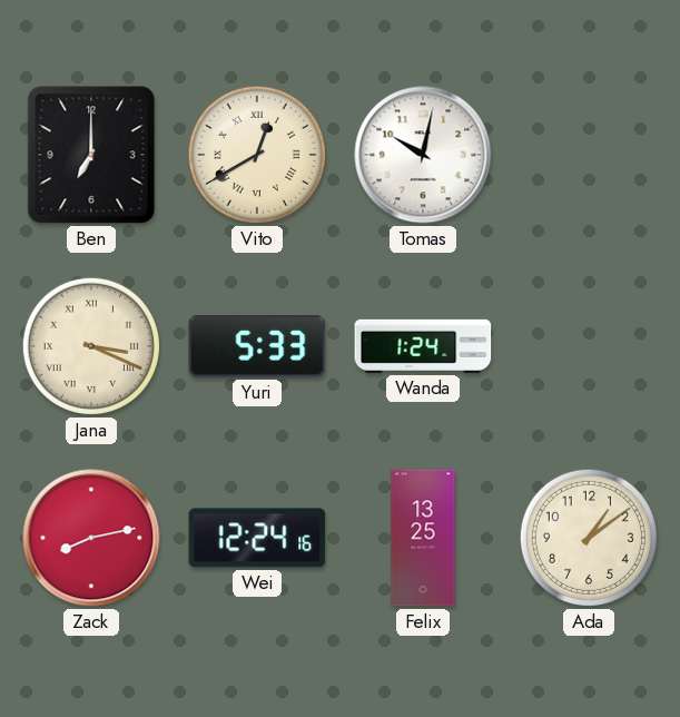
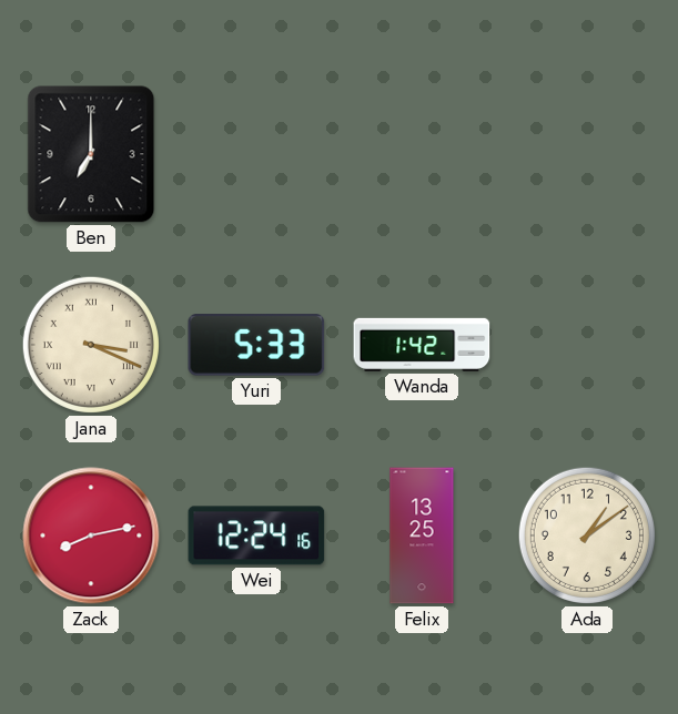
Vito: 12:40 -> none
Tomas: 10:02 -> none
Wanda: 1:24 -> 1:42
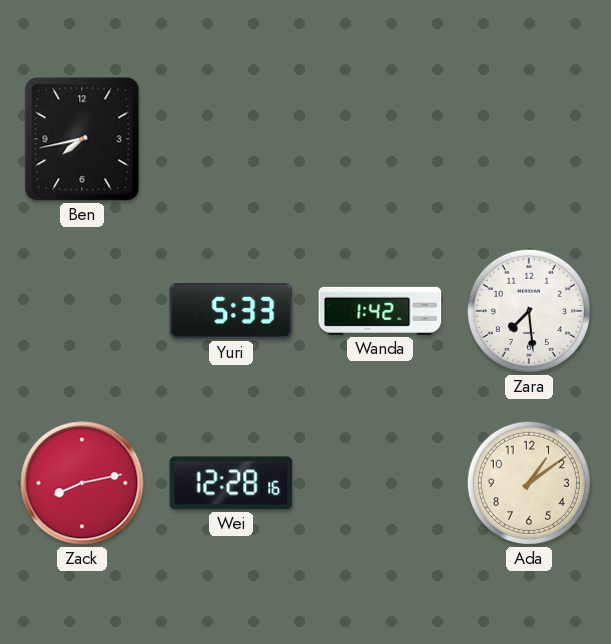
Ben: 7:00 -> 7:43
Jana: 3:19 -> none
Zara: none -> 7:29
Wei: 12:24 -> 12:28
Felix: 13:25 -> none
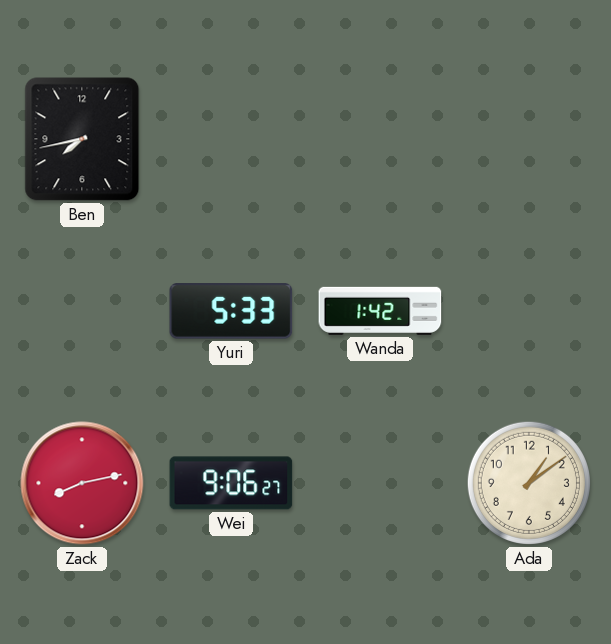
Zara: 7:29 -> none
Wei: 12:28 -> 9:06
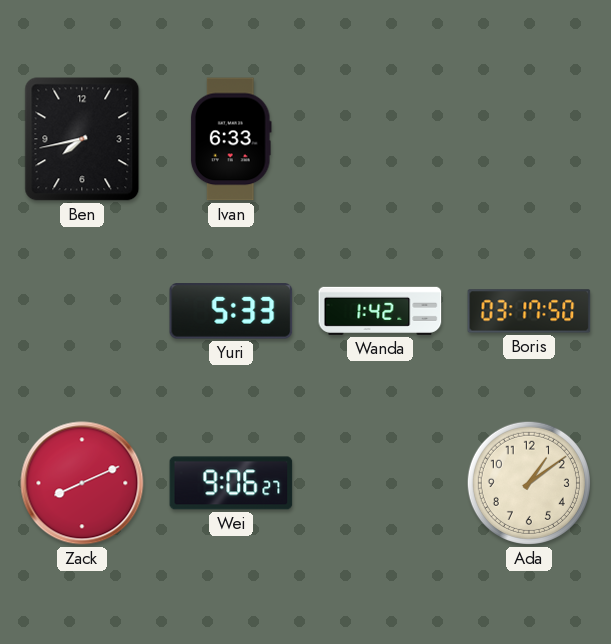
Ivan: none -> 6:33
Boris: none -> 03:17
Zack: 8:13 -> 8:11
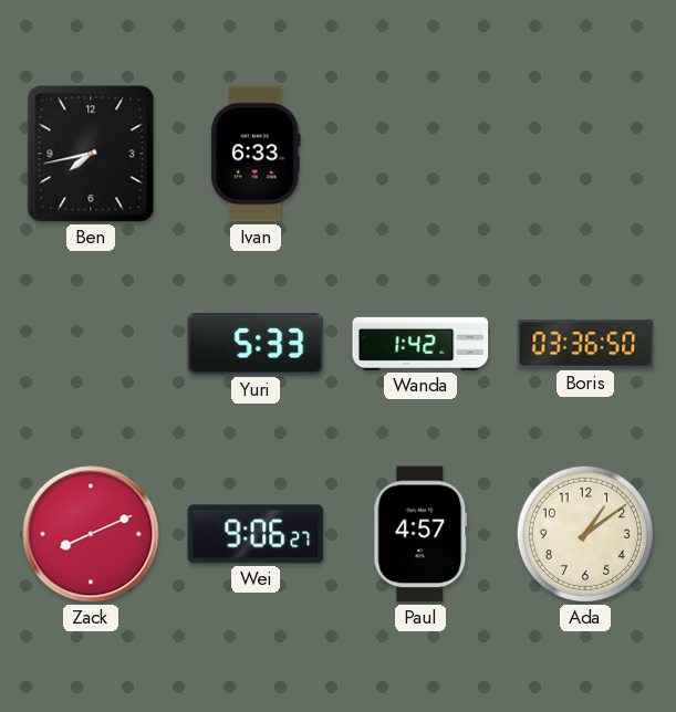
Boris: 03:17 -> 03:36
Paul: none -> 4:57
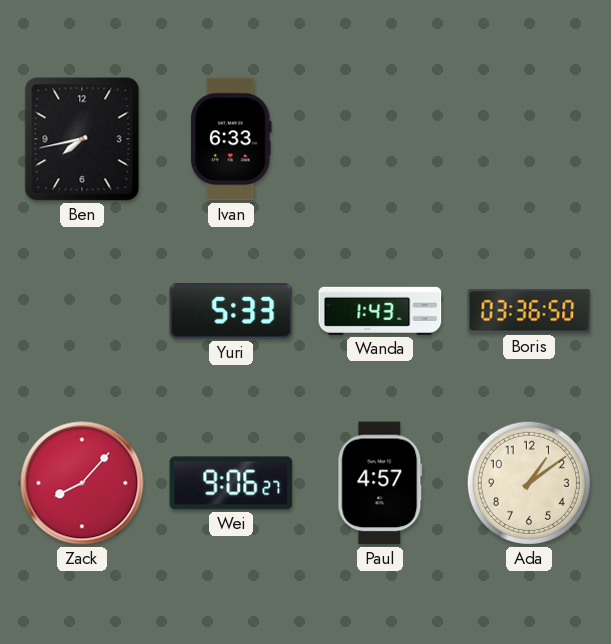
Wanda: 1:42 -> 1:43
Zack: 8:11 -> 8:07
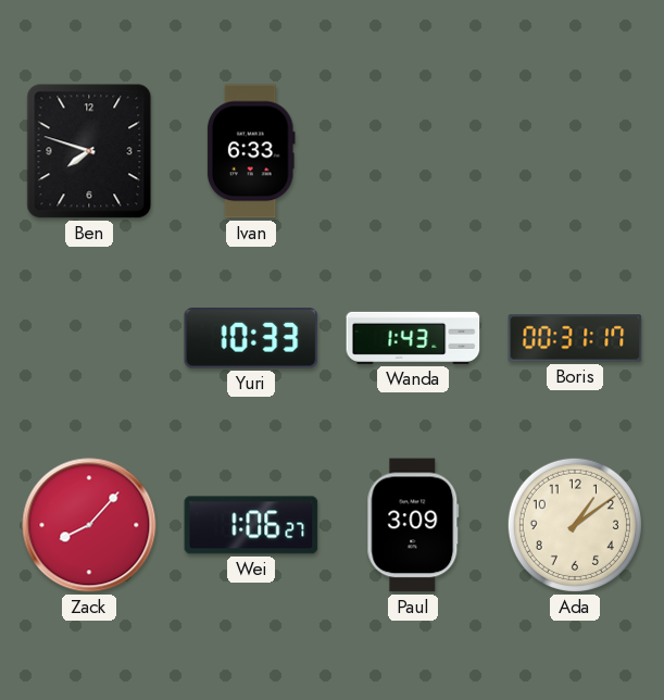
Ben: 7:43 -> 7:48
Yuri: 5:33 -> 10:33
Boris: 03:36 -> 00:31
Wei: 9:06 -> 1:06
Paul: 4:57 -> 3:09
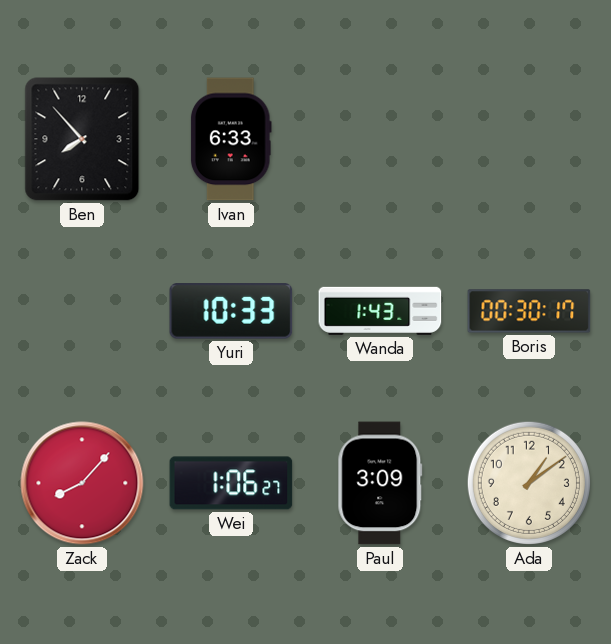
Ben: 7:48 -> 7:53
Boris: 00:31 -> 00:30
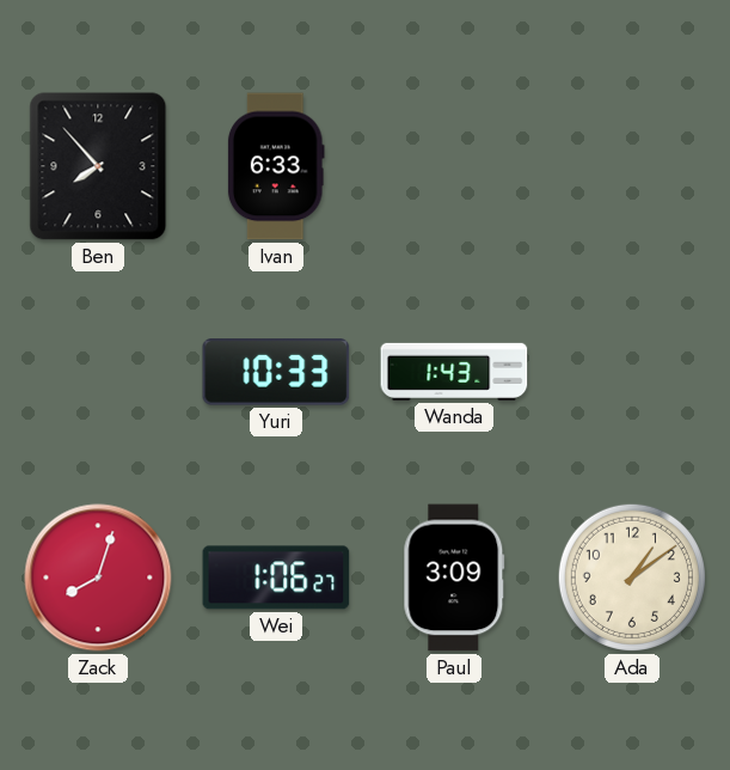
Boris: 00:30 -> none
Zack: 8:07 -> 8:03
